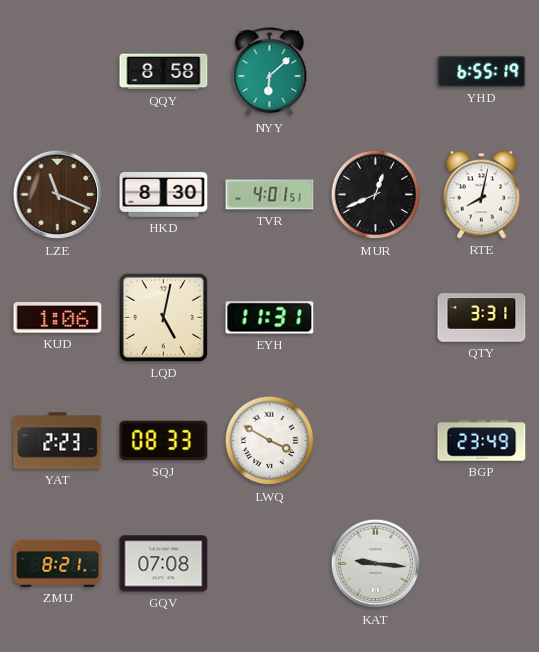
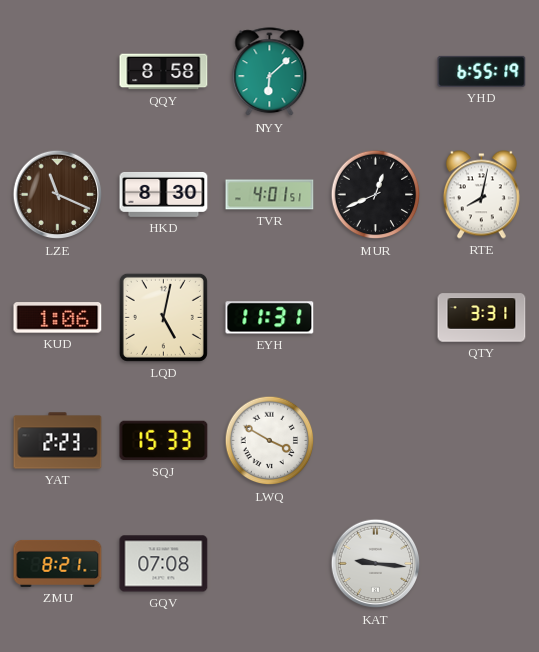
SQJ: 08:33 -> 15:33
BGP: 23:49 -> none
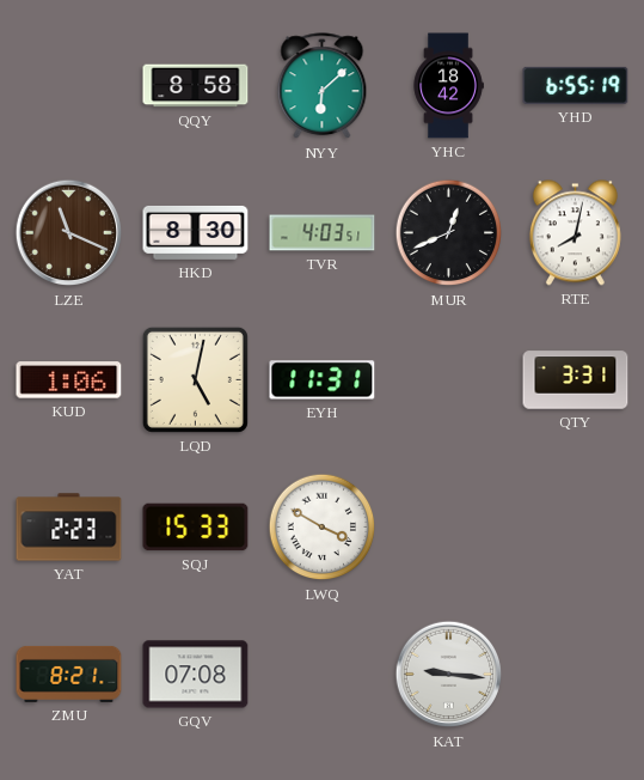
YHC: none -> 18:42
TVR: 4:01 -> 4:03
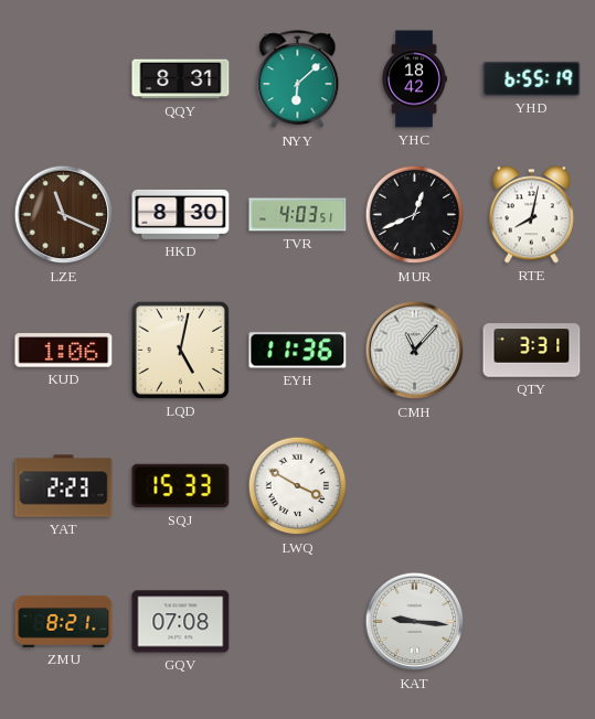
QQY: 8:58 -> 8:31
EYH: 11:31 -> 11:36
CMH: none -> 11:07
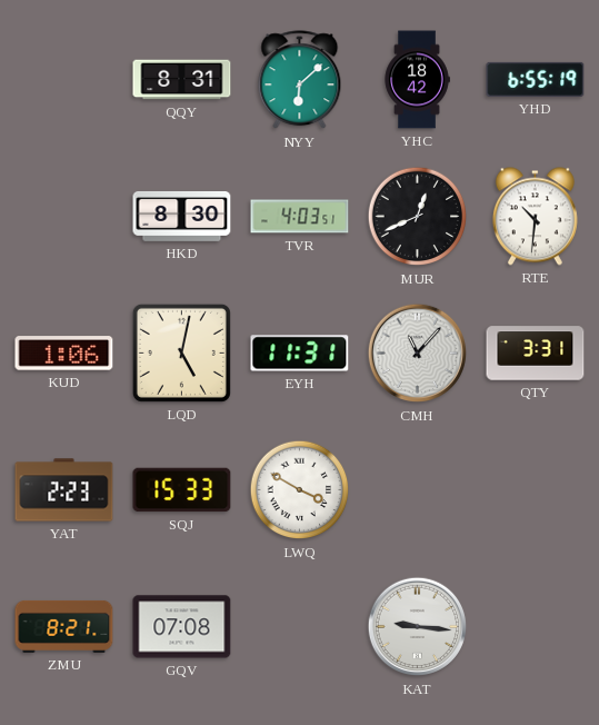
LZE: 11:19 -> none
RTE: 8:02 -> 10:31
EYH: 11:36 -> 11:31
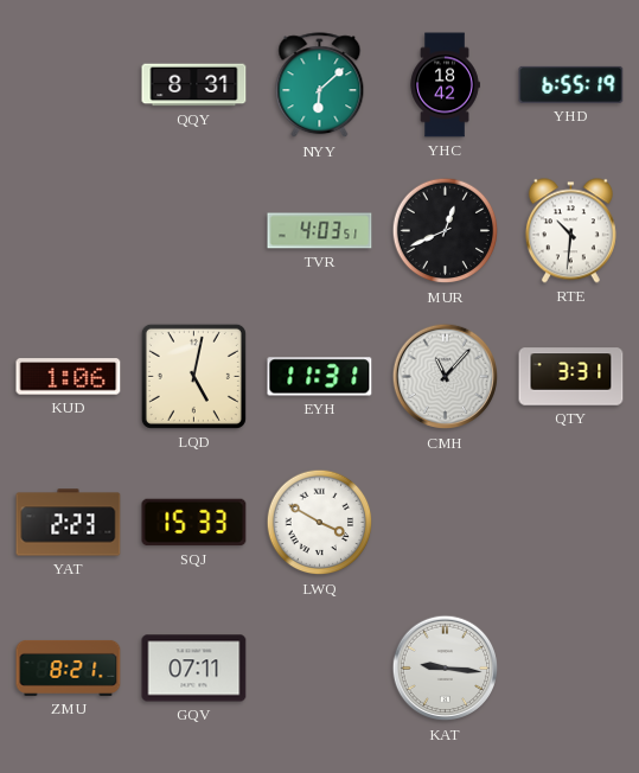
HKD: 8:30 -> none
GQV: 07:08 -> 07:11
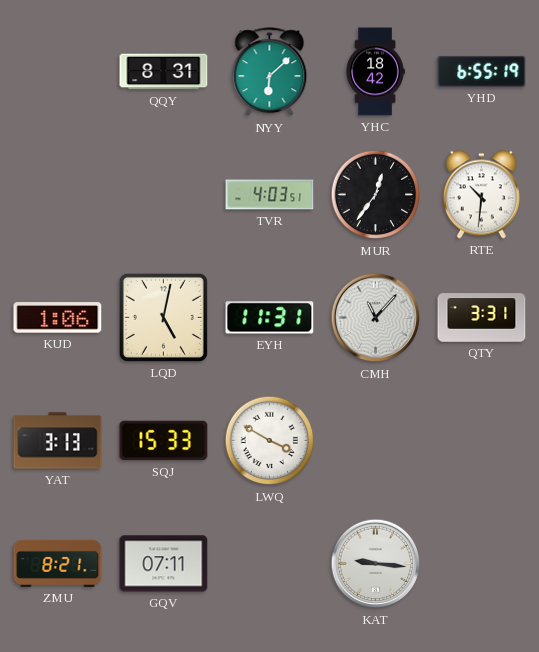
MUR: 12:41 -> 12:36
YAT: 2:23 -> 3:13
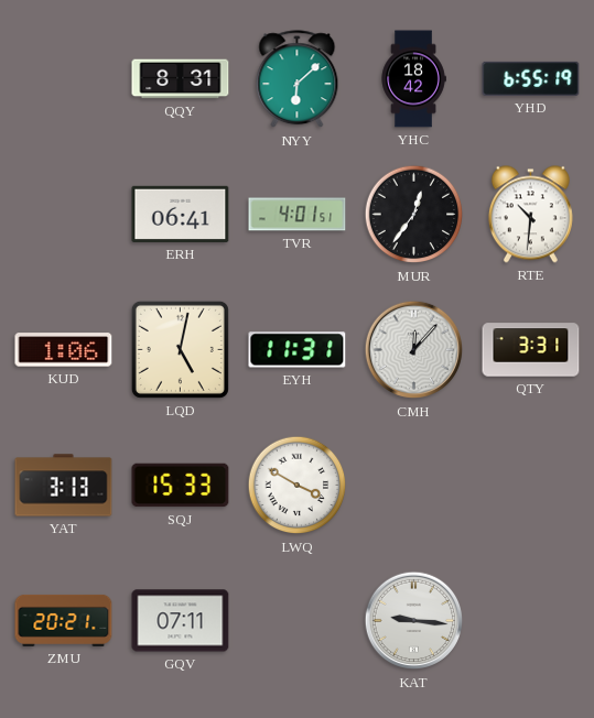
ERH: none -> 06:41
TVR: 4:03 -> 4:01
CMH: 11:07 -> 12:07
ZMU: 8:21 -> 20:21
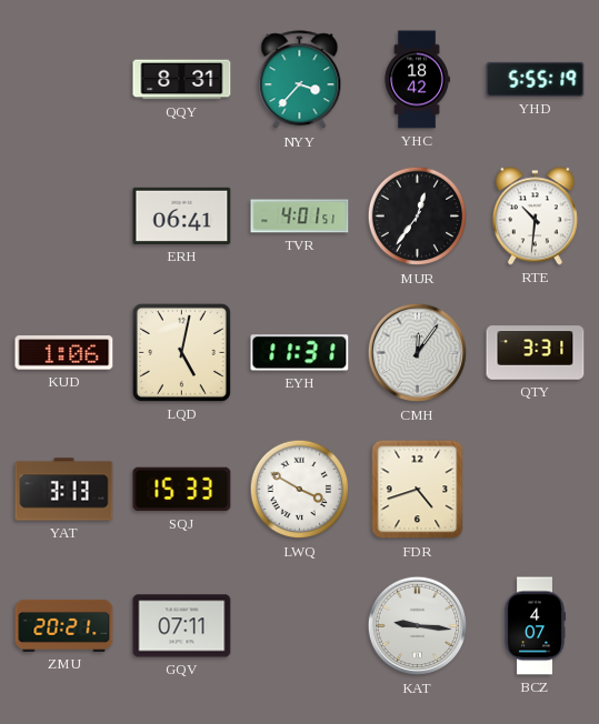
NYY: 6:08 -> 3:37
YHD: 6:55 -> 5:55
CMH: 12:07 -> 12:06
FDR: none -> 4:42
BCZ: none -> 4:07
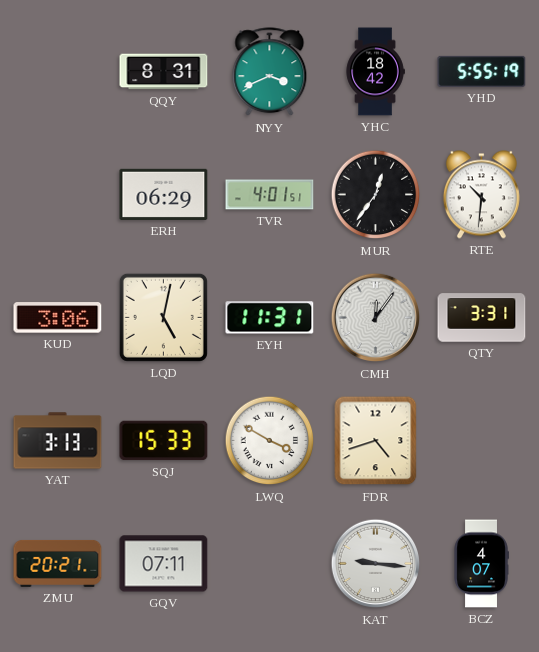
NYY: 3:37 -> 3:41
ERH: 06:41 -> 06:29
KUD: 1:06 -> 3:06
